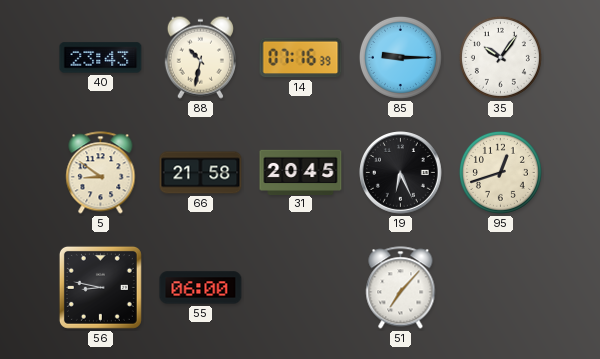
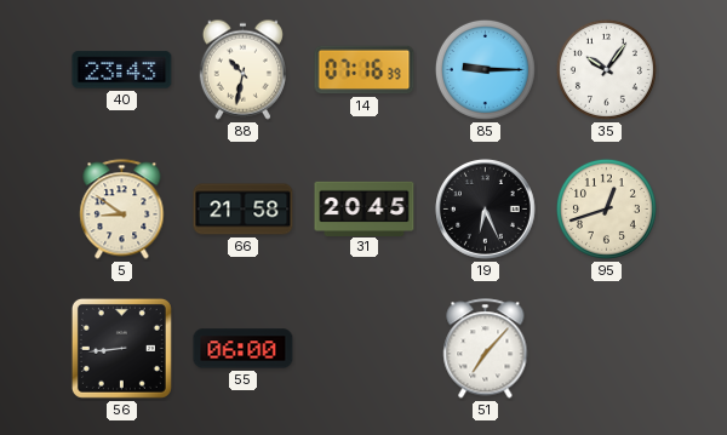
56: 8:47 -> 8:44
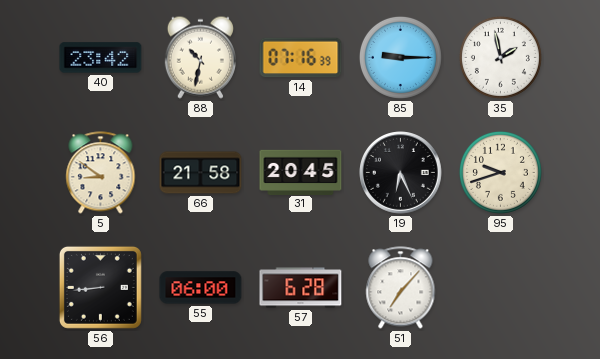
40: 23:43 -> 23:42
35: 10:06 -> 1:58
95: 12:42 -> 9:42
57: none -> 6:28
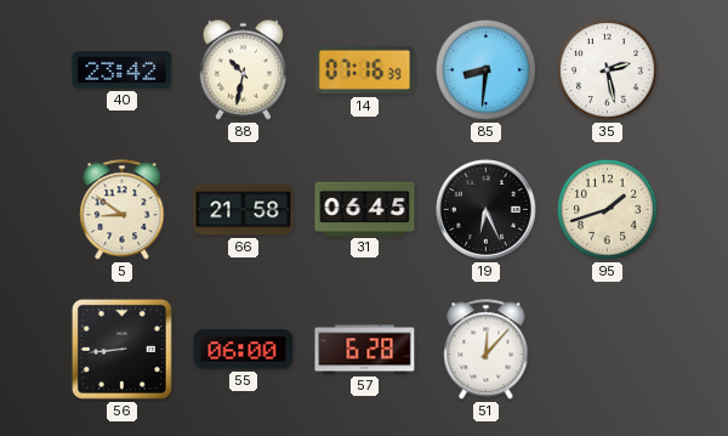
85: 9:15 -> 8:31
35: 1:58 -> 2:28
31: 20:45 -> 06:45
95: 9:42 -> 1:42
51: 7:07 -> 12:07
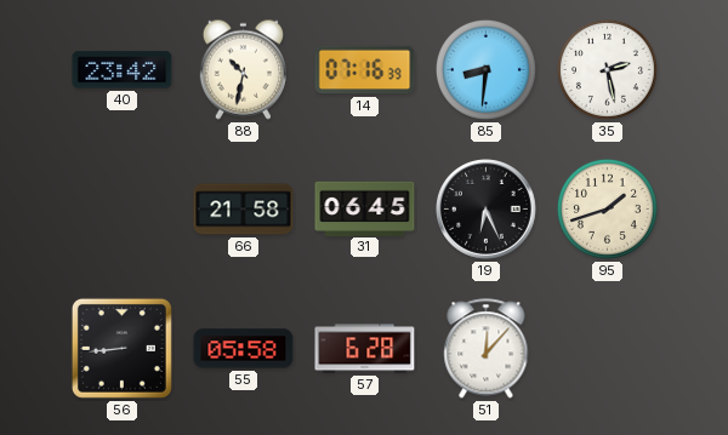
5: 8:51 -> none
55: 06:00 -> 05:58
